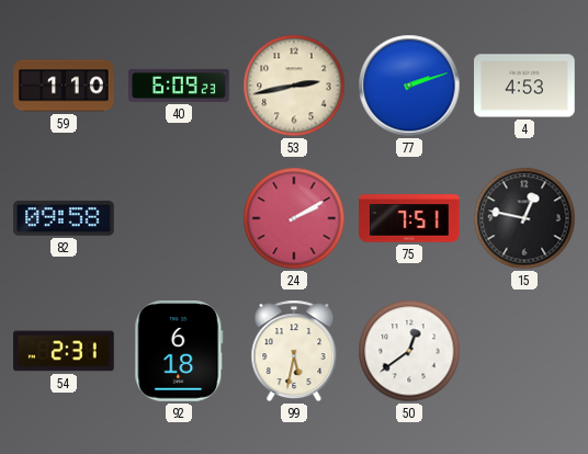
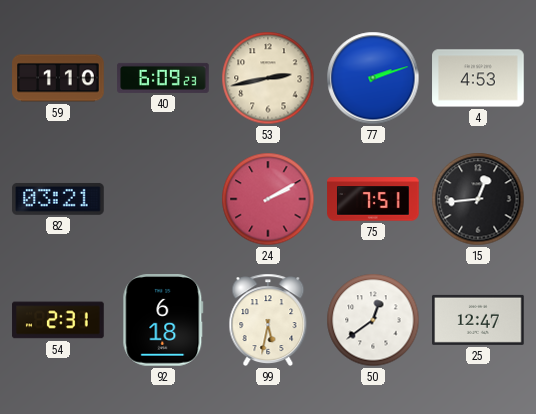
82: 09:58 -> 03:21
15: 12:47 -> 12:44
25: none -> 12:47
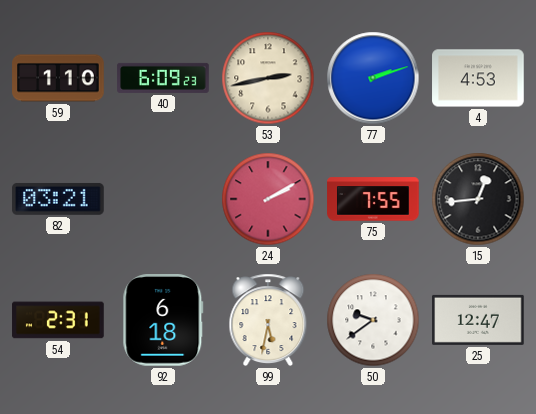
75: 7:51 -> 7:55
50: 12:39 -> 9:39
